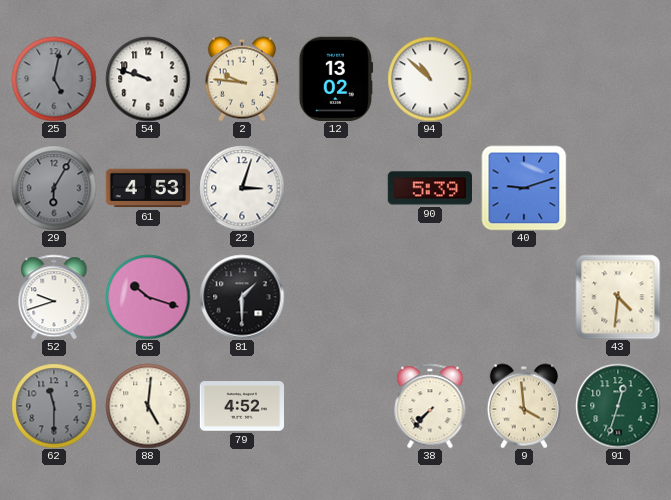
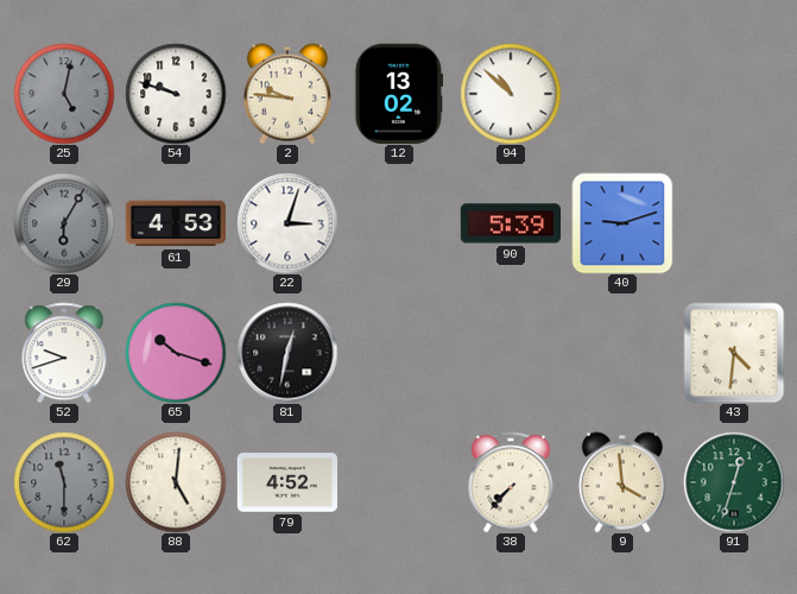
81: 1:30 -> 12:32
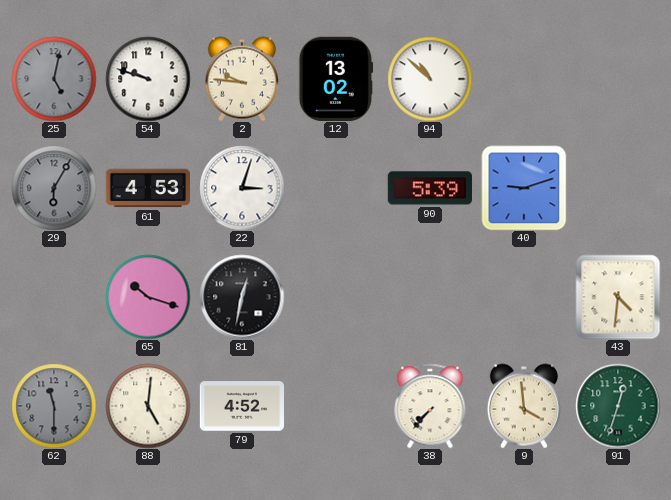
52: 9:42 -> none
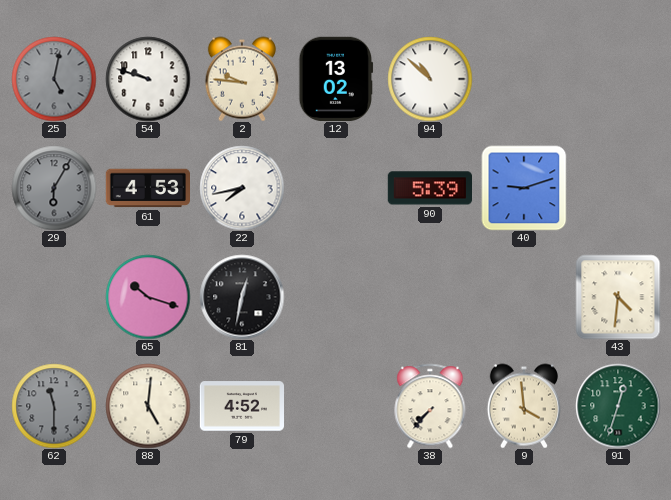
22: 3:03 -> 7:43
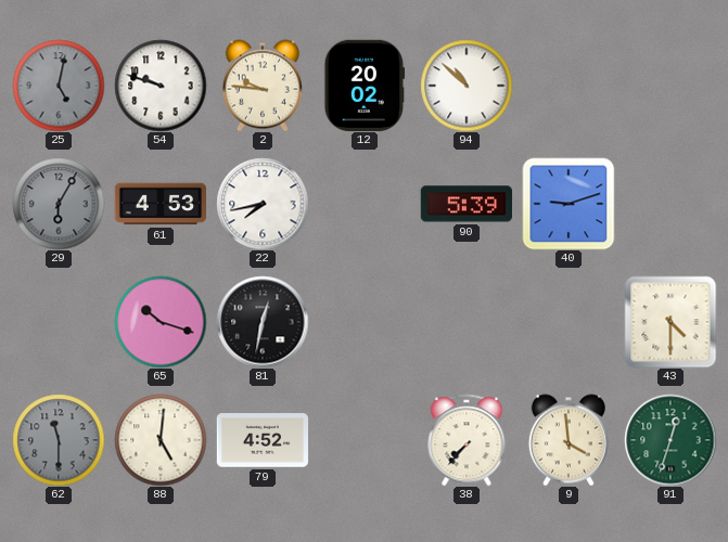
12: 13:02 -> 20:02
43: 4:31 -> 4:30
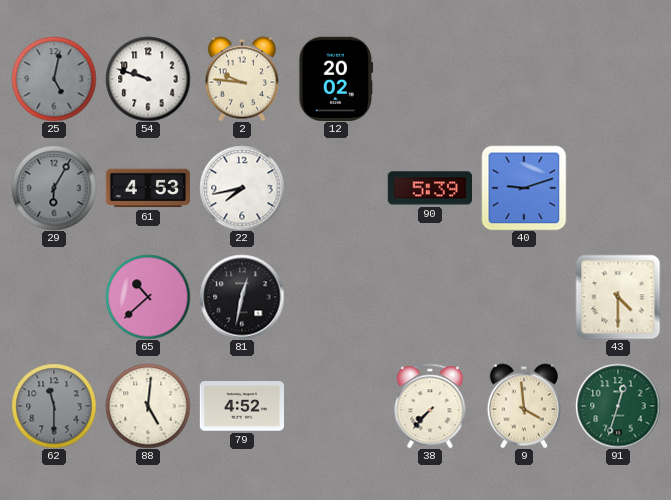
94: 10:52 -> none
65: 10:18 -> 10:38
